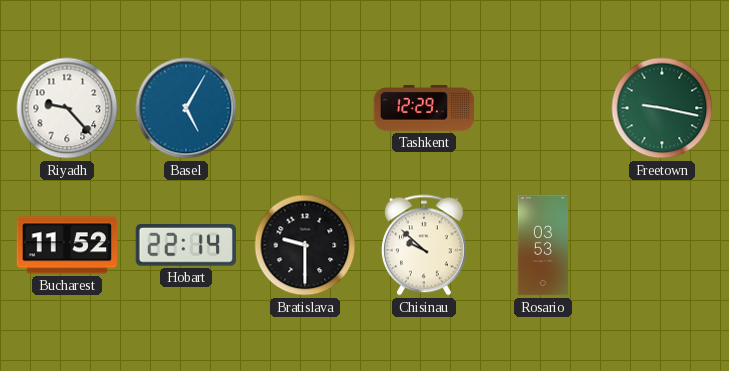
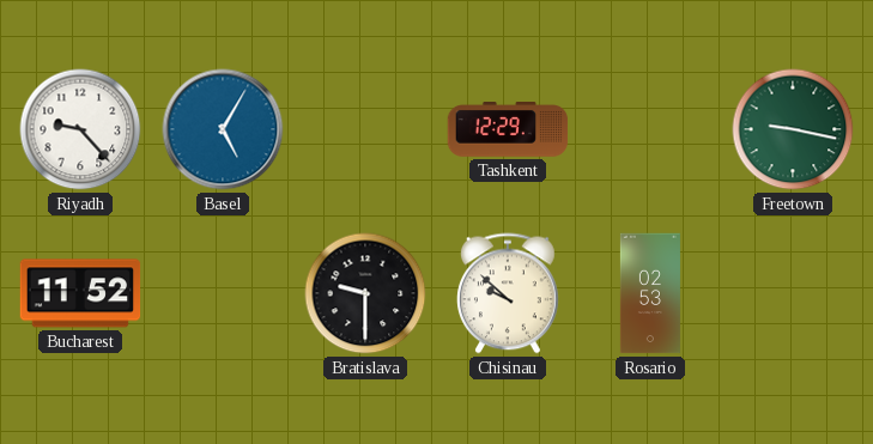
Hobart: 22:14 -> none
Rosario: 03:53 -> 02:53
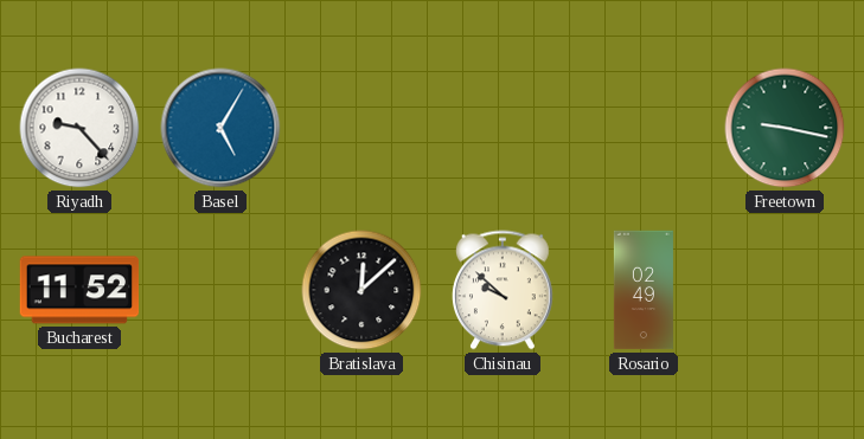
Tashkent: 12:29 -> none
Bratislava: 9:30 -> 12:08
Rosario: 02:53 -> 02:49
